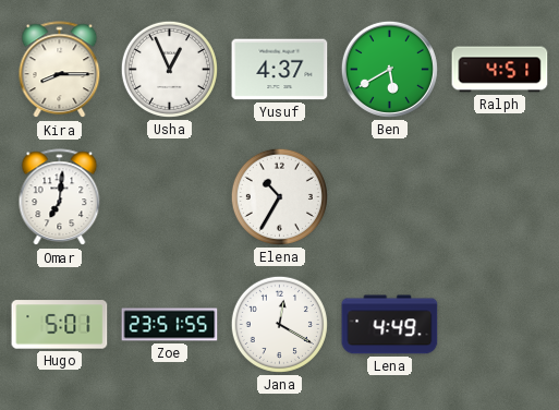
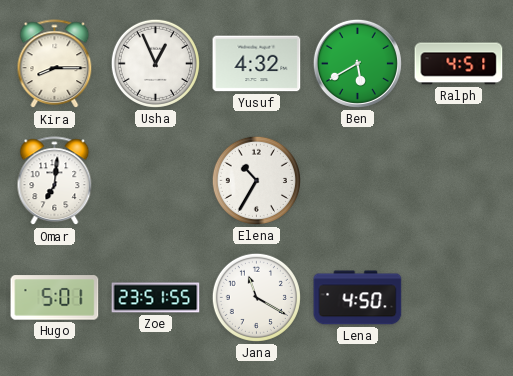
Yusuf: 4:37 -> 4:32
Jana: 12:20 -> 11:20
Lena: 4:49 -> 4:50
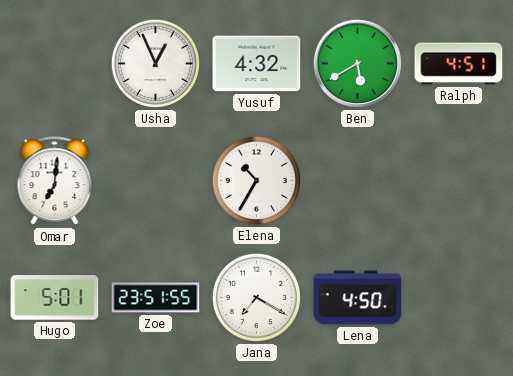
Kira: 8:15 -> none
Jana: 11:20 -> 7:20
